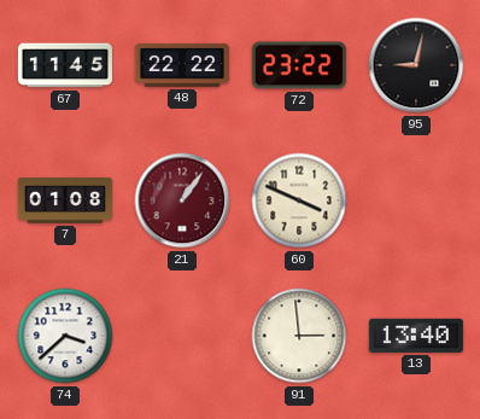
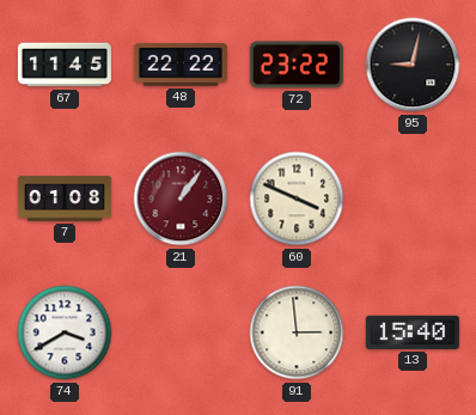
74: 3:38 -> 3:40
13: 13:40 -> 15:40
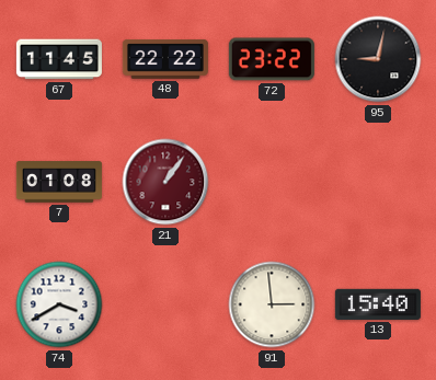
60: 3:49 -> none
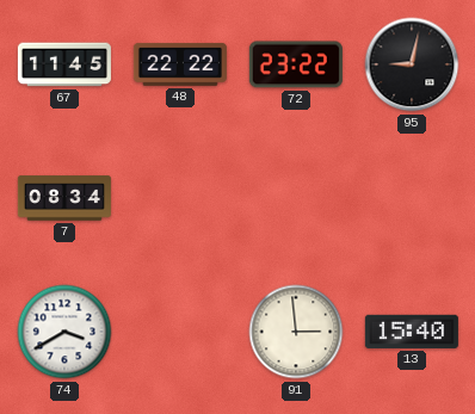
7: 01:08 -> 08:34
21: 1:06 -> none
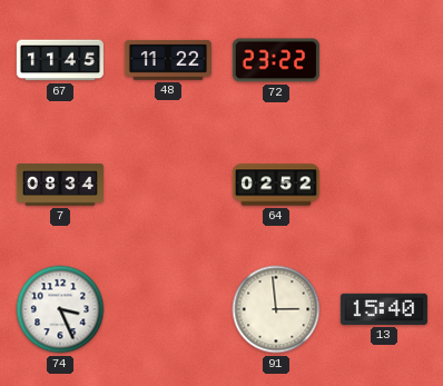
48: 22:22 -> 11:22
95: 9:02 -> none
64: none -> 02:52
74: 3:40 -> 3:26
